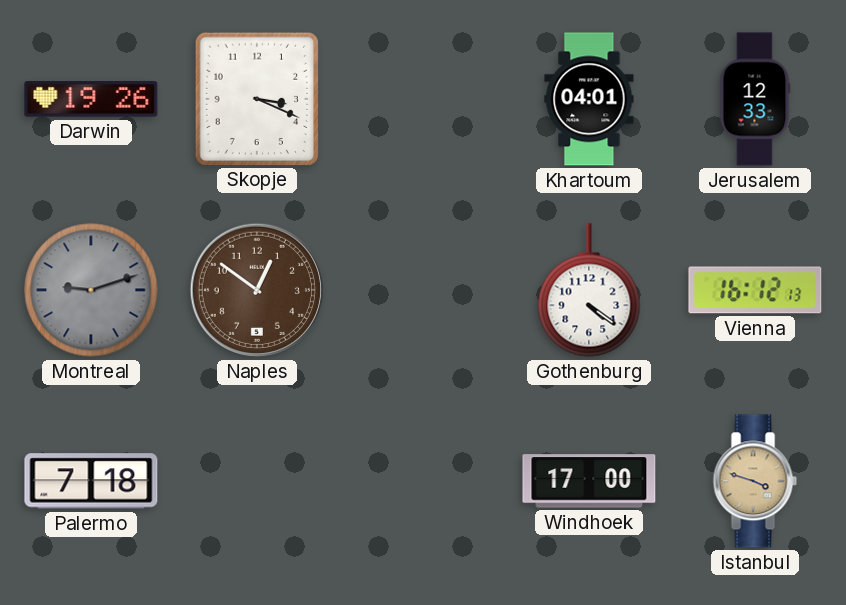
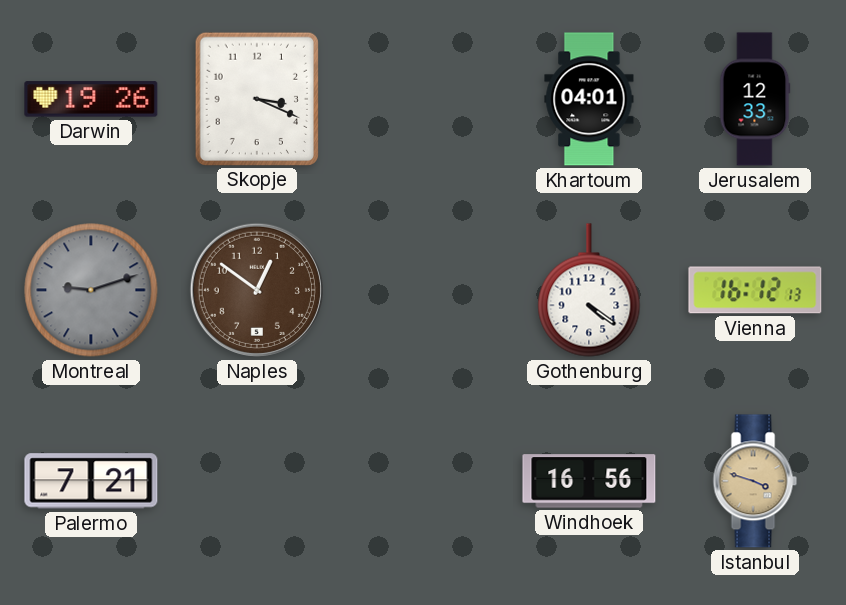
Palermo: 7:18 -> 7:21
Windhoek: 17:00 -> 16:56
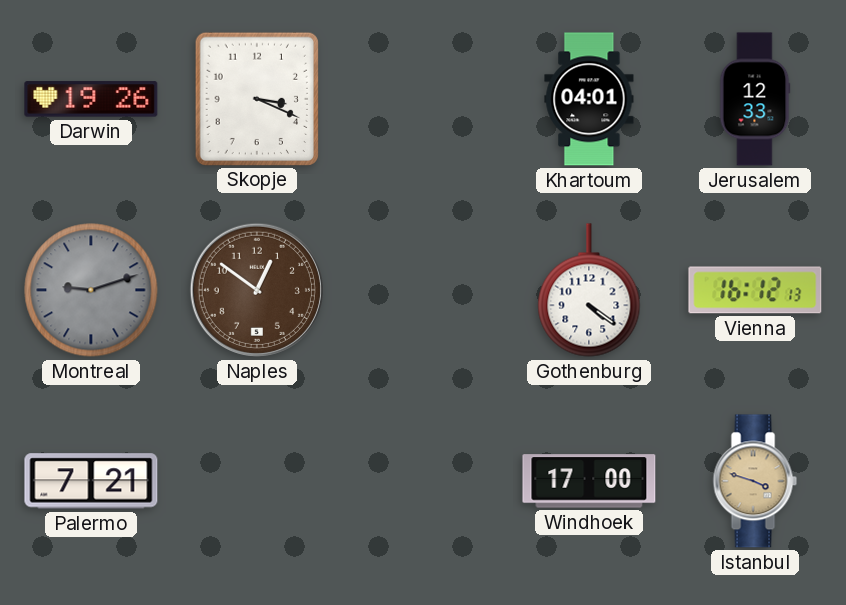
Windhoek: 16:56 -> 17:00
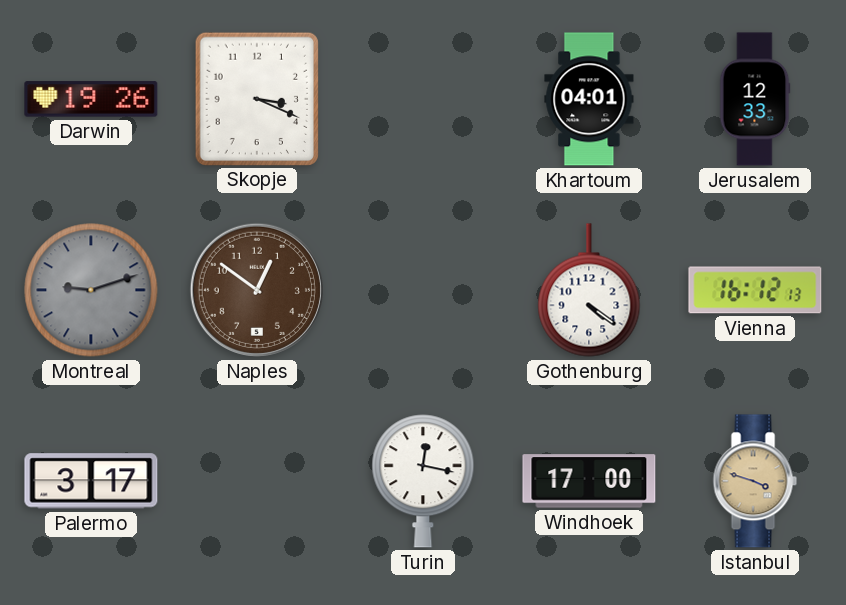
Palermo: 7:21 -> 3:17
Turin: none -> 12:17
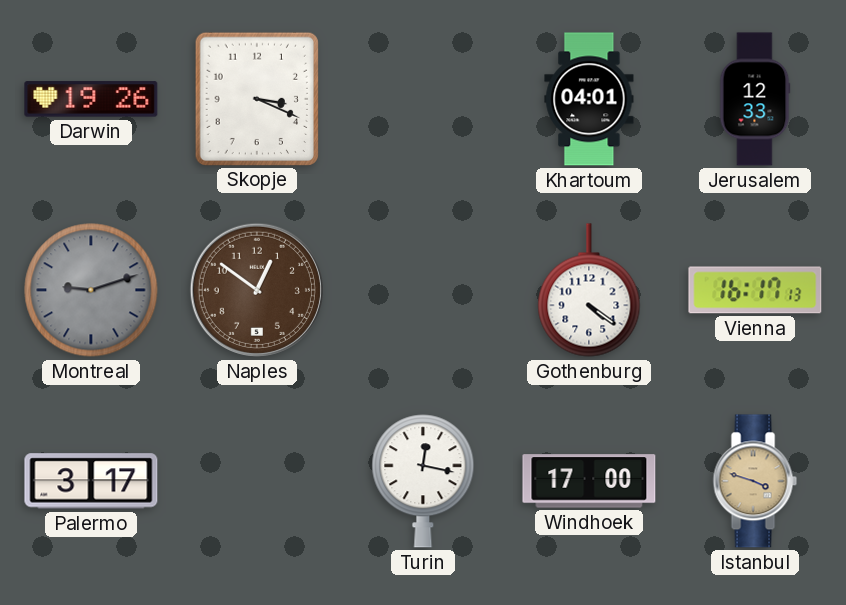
Vienna: 16:12 -> 16:17
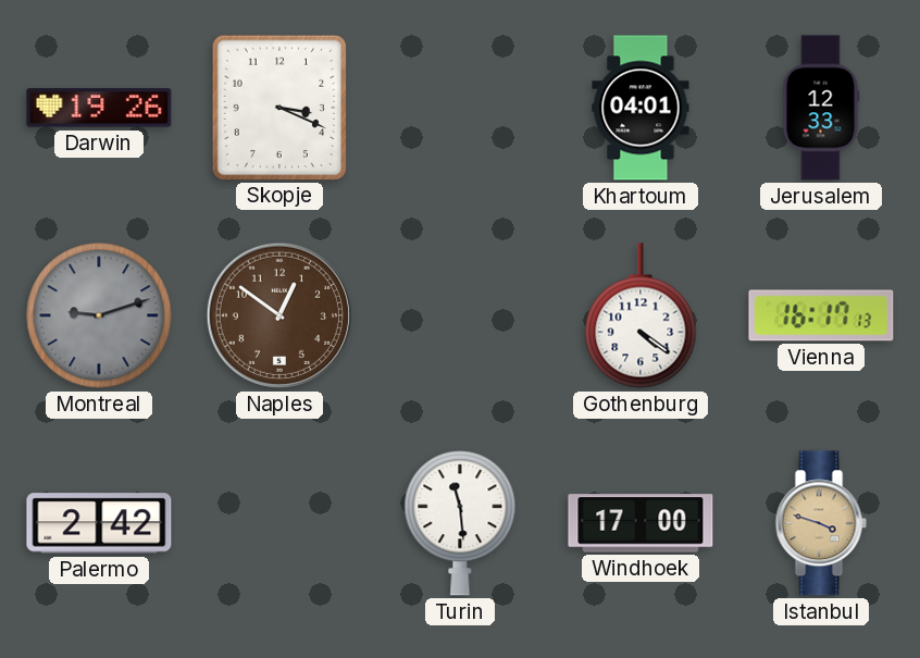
Palermo: 3:17 -> 2:42
Turin: 12:17 -> 11:29
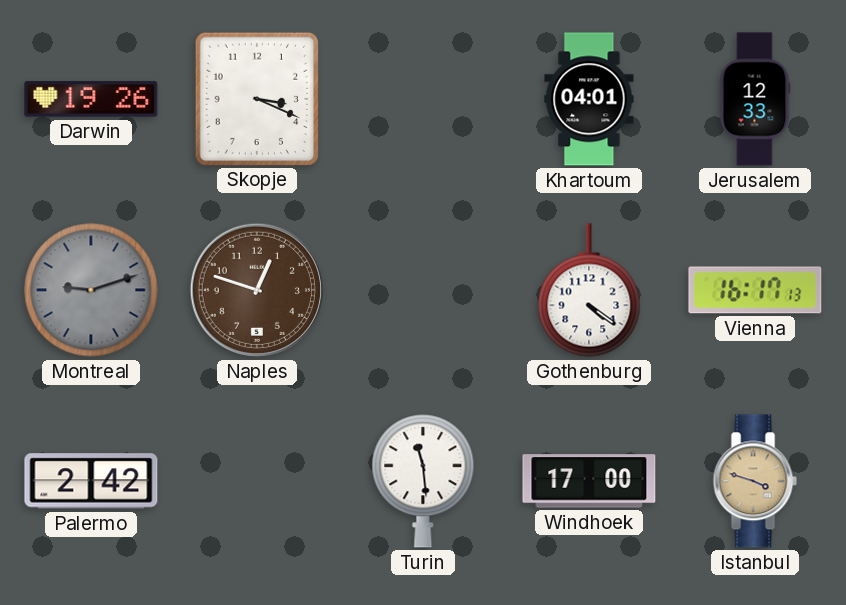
Naples: 12:51 -> 12:48
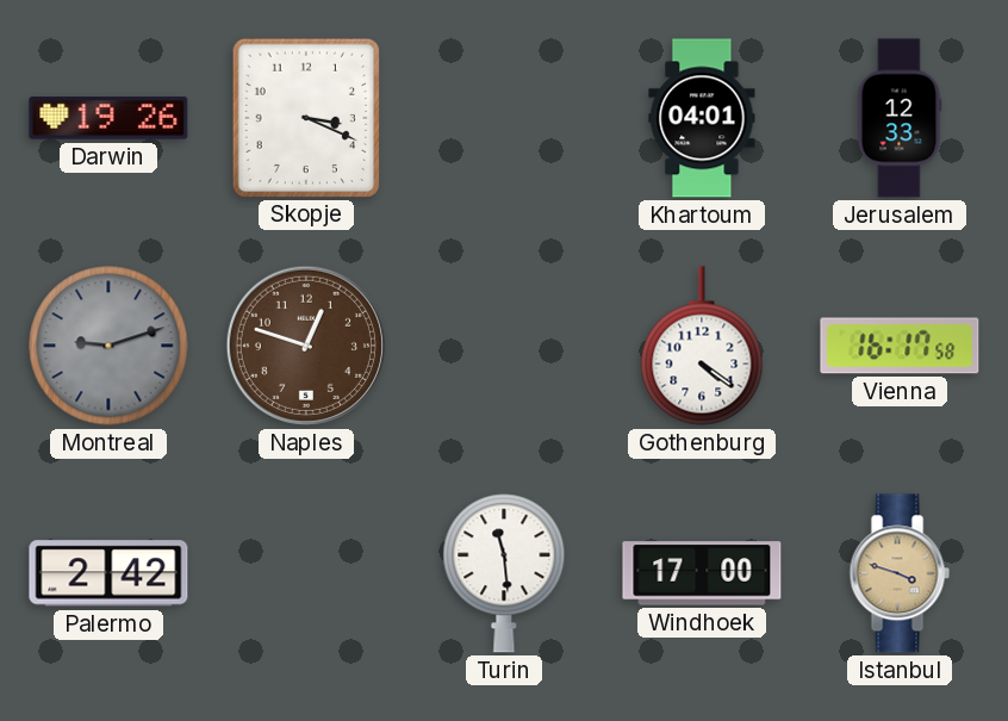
Vienna: 16:17:13 -> 16:17:58
